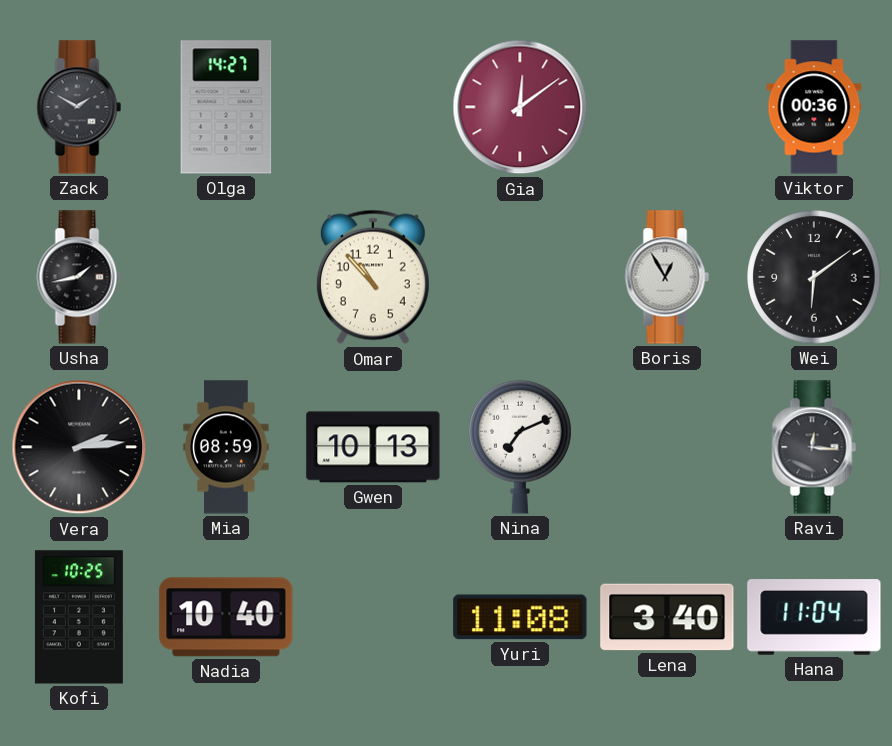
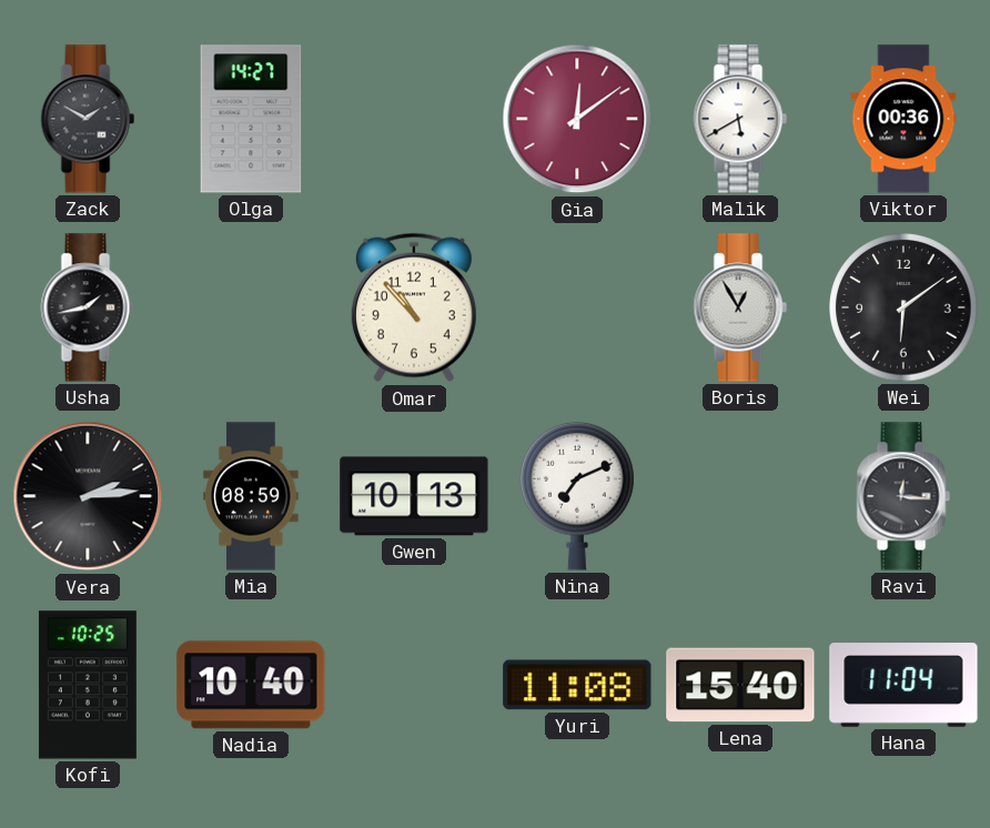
Malik: none -> 5:40
Lena: 3:40 -> 15:40
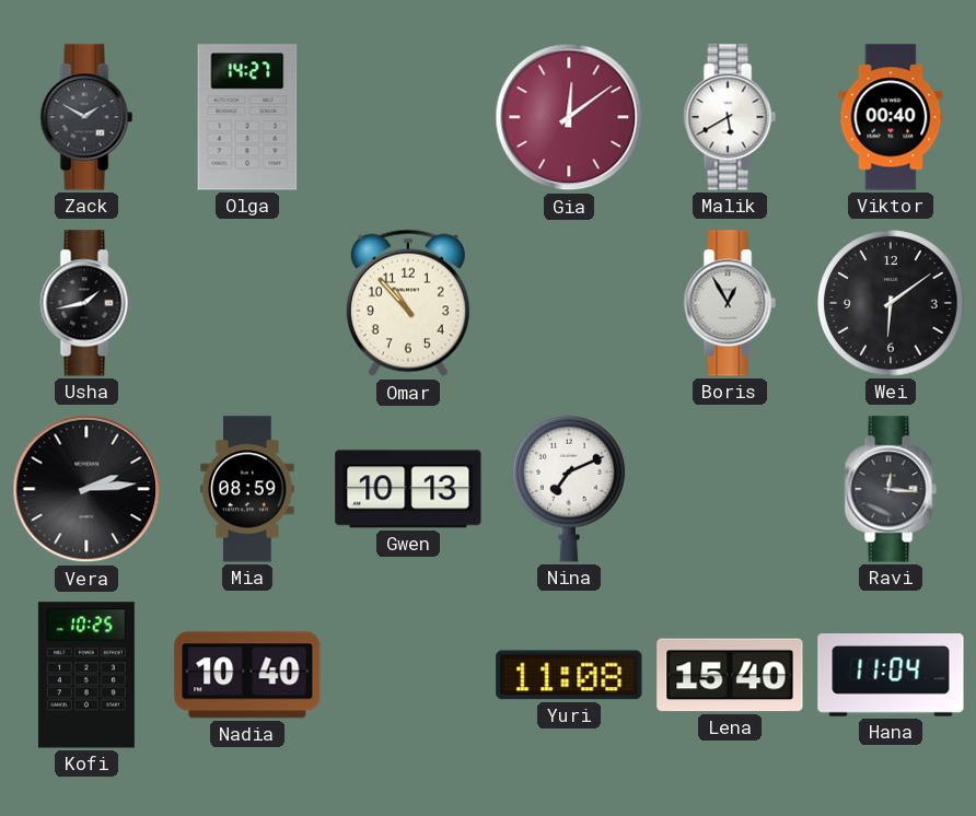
Viktor: 00:36 -> 00:40
